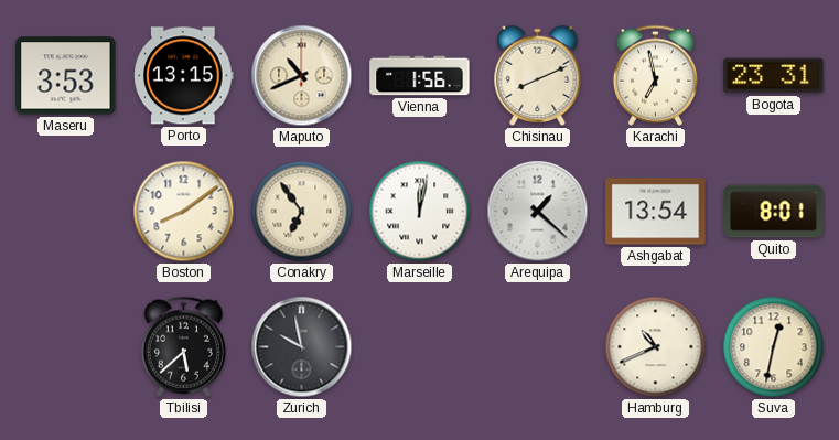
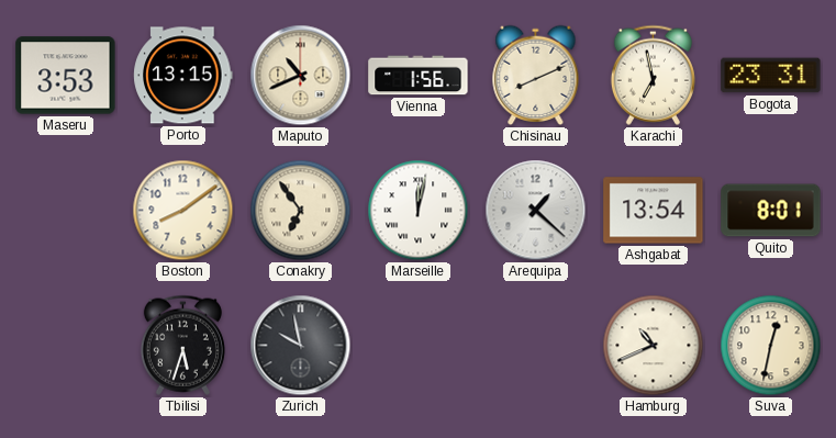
Tbilisi: 5:38 -> 5:33
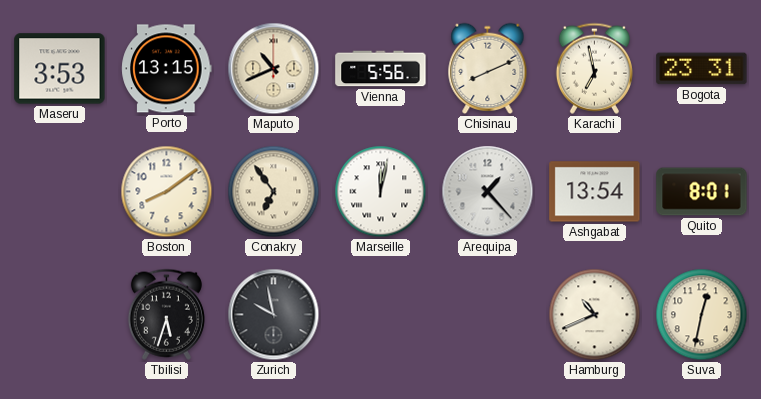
Vienna: 1:56 -> 5:56
Arequipa: 1:22 -> 1:23
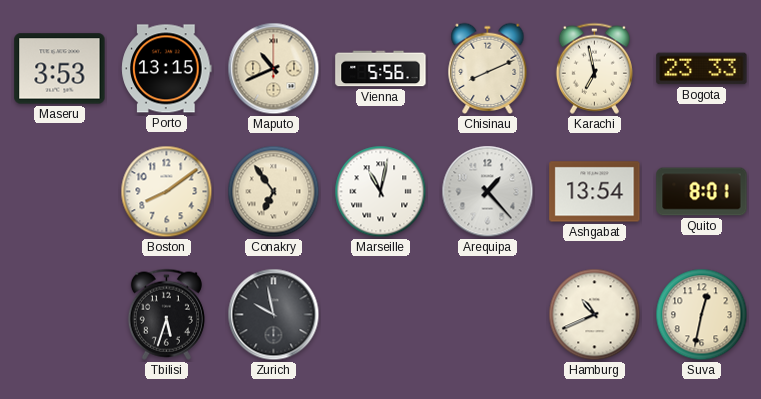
Bogota: 23:31 -> 23:33
Marseille: 12:02 -> 11:02
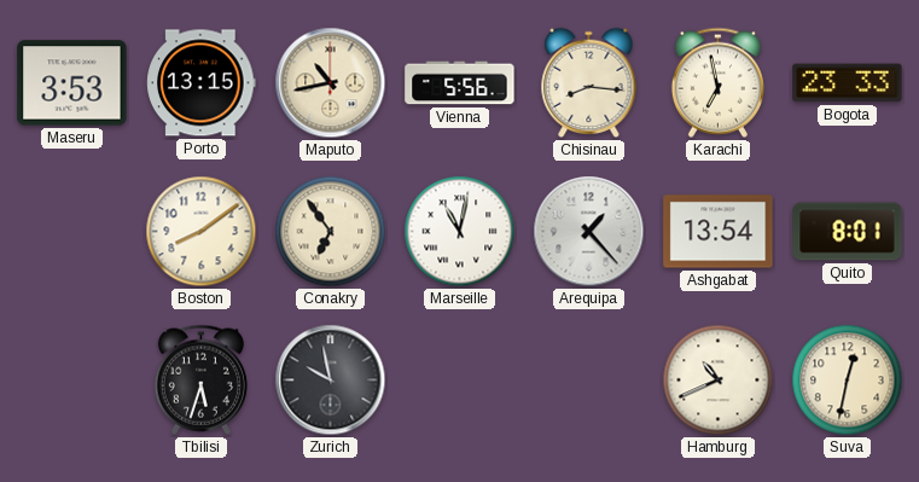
Maputo: 10:41 -> 10:43
Chisinau: 8:11 -> 8:16
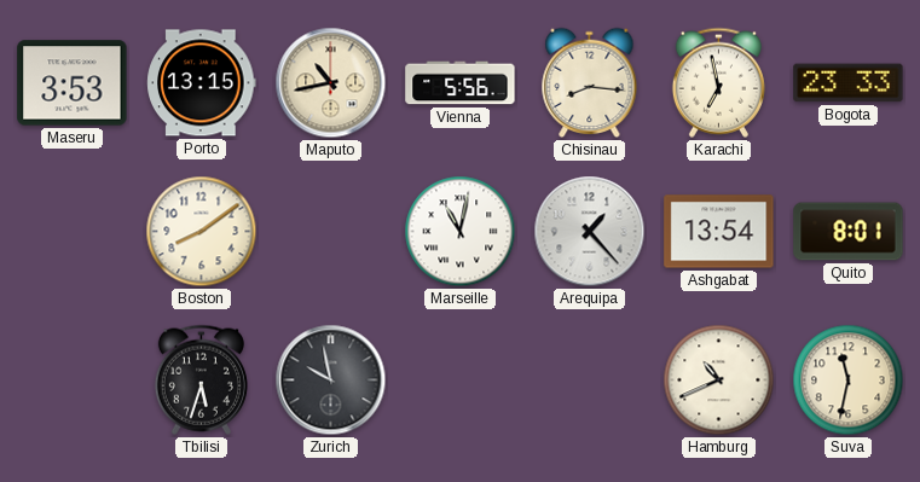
Conakry: 6:54 -> none
Suva: 12:32 -> 11:32
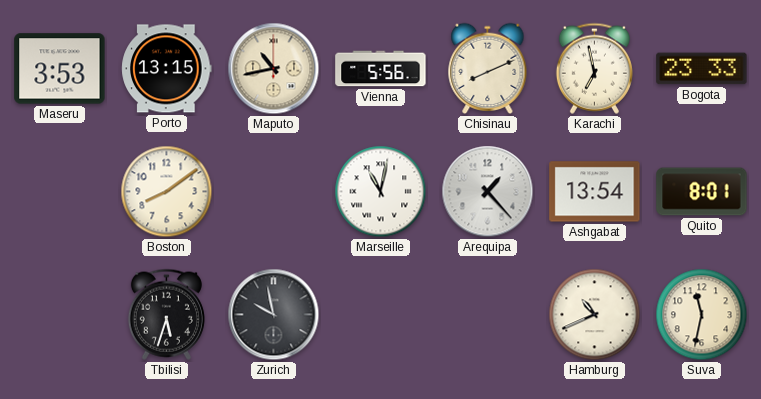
Chisinau: 8:16 -> 8:11
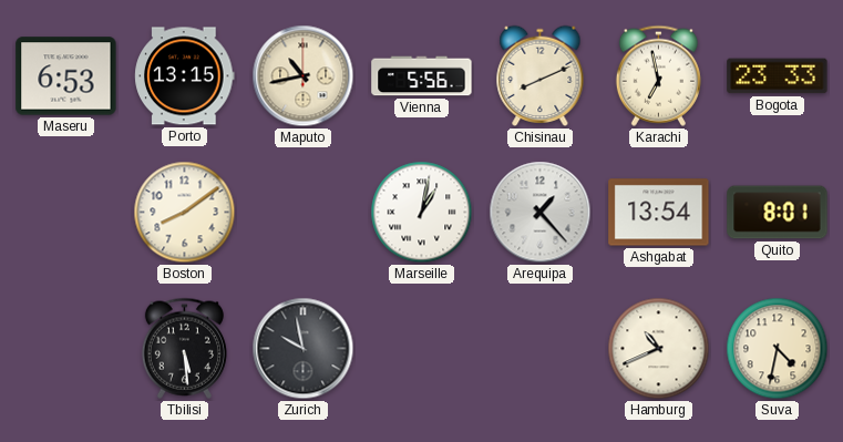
Maseru: 3:53 -> 6:53
Marseille: 11:02 -> 1:02
Tbilisi: 5:33 -> 5:29
Suva: 11:32 -> 4:32
